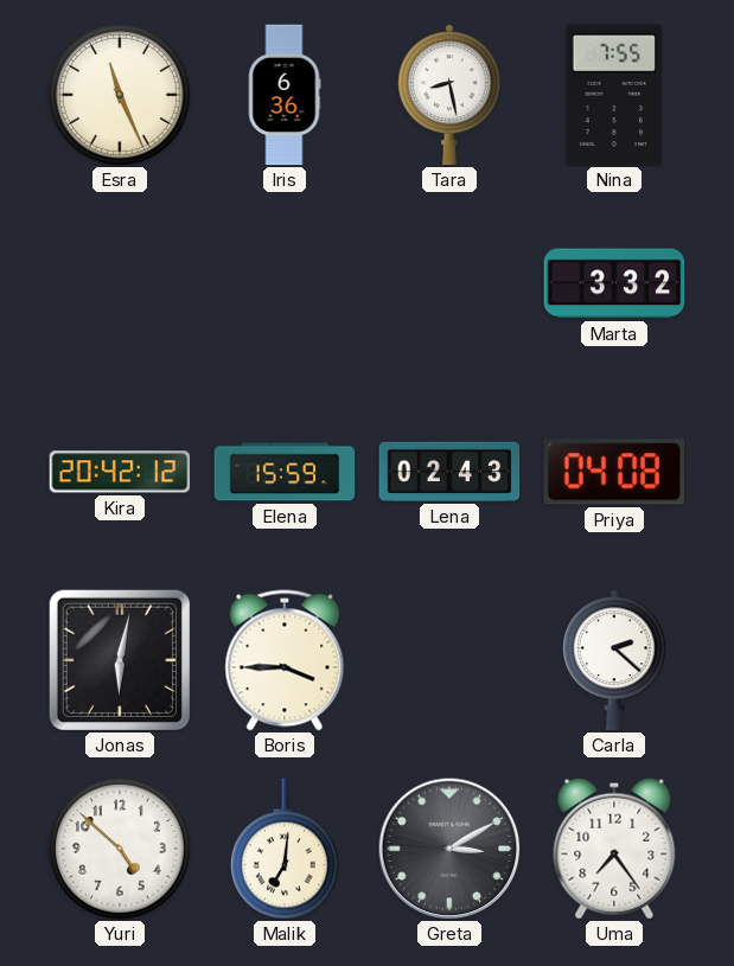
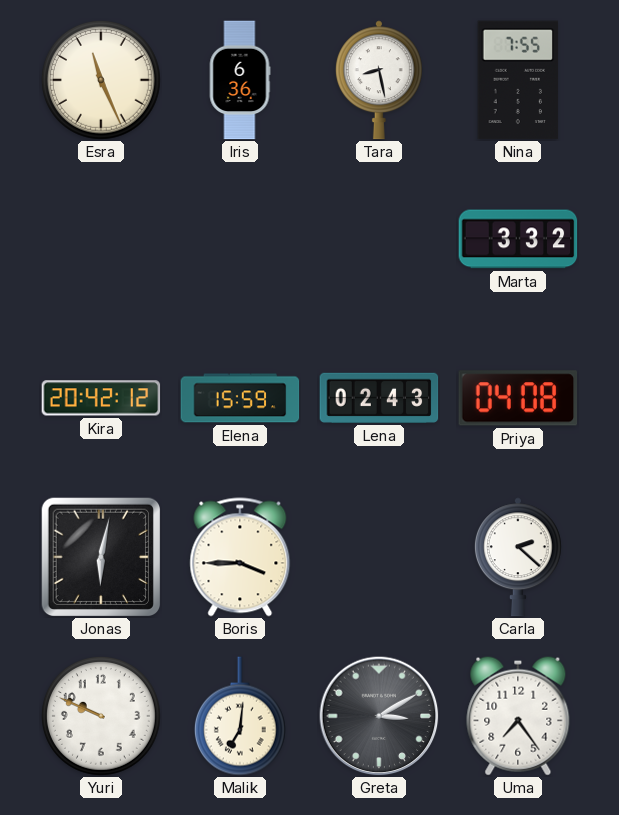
Yuri: 4:52 -> 9:49
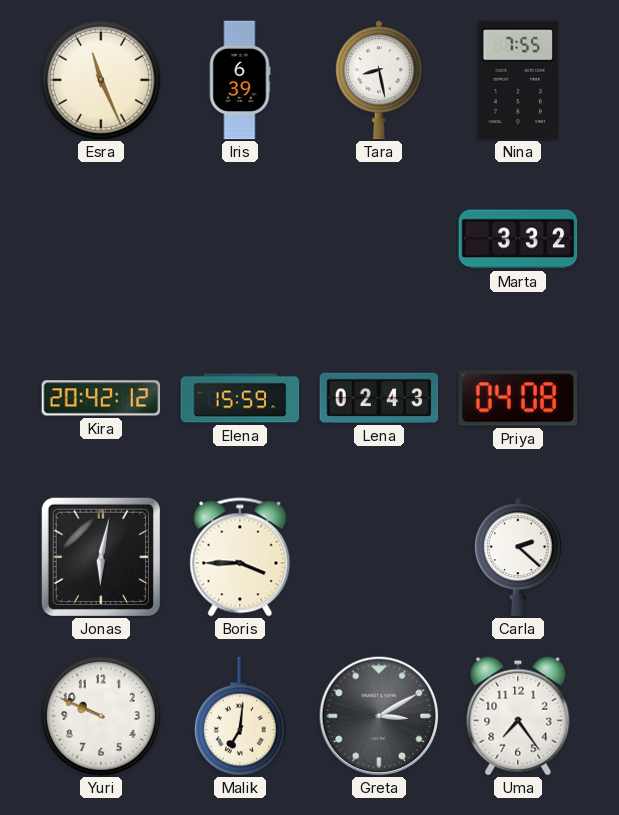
Iris: 6:36 -> 6:39
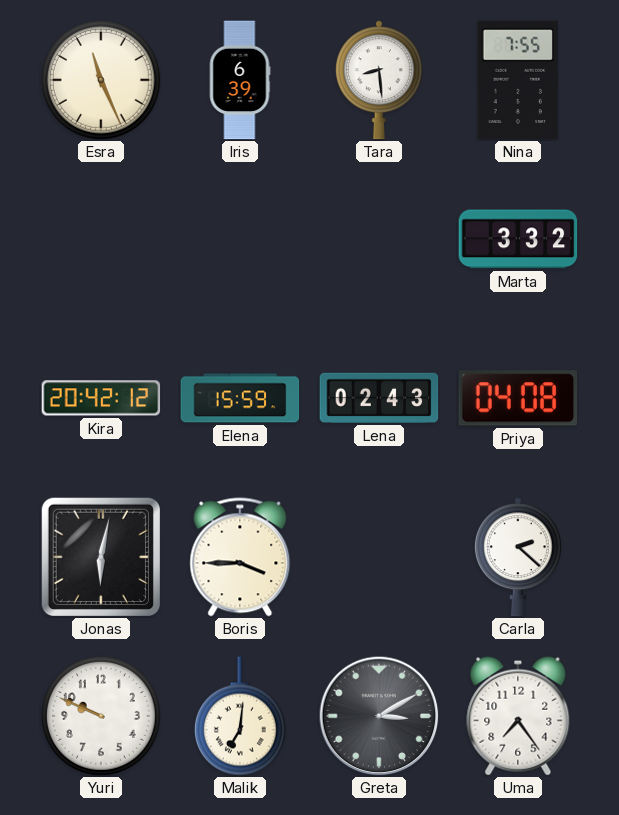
Tara: 8:28 -> 8:29
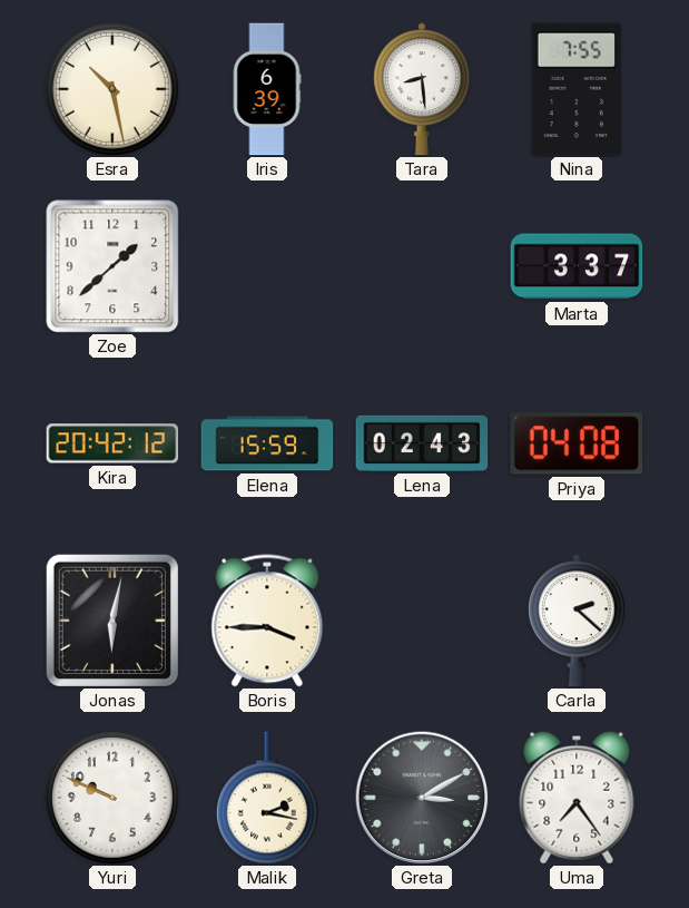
Esra: 11:26 -> 10:28
Zoe: none -> 1:38
Marta: 3:32 -> 3:37
Malik: 7:01 -> 2:17
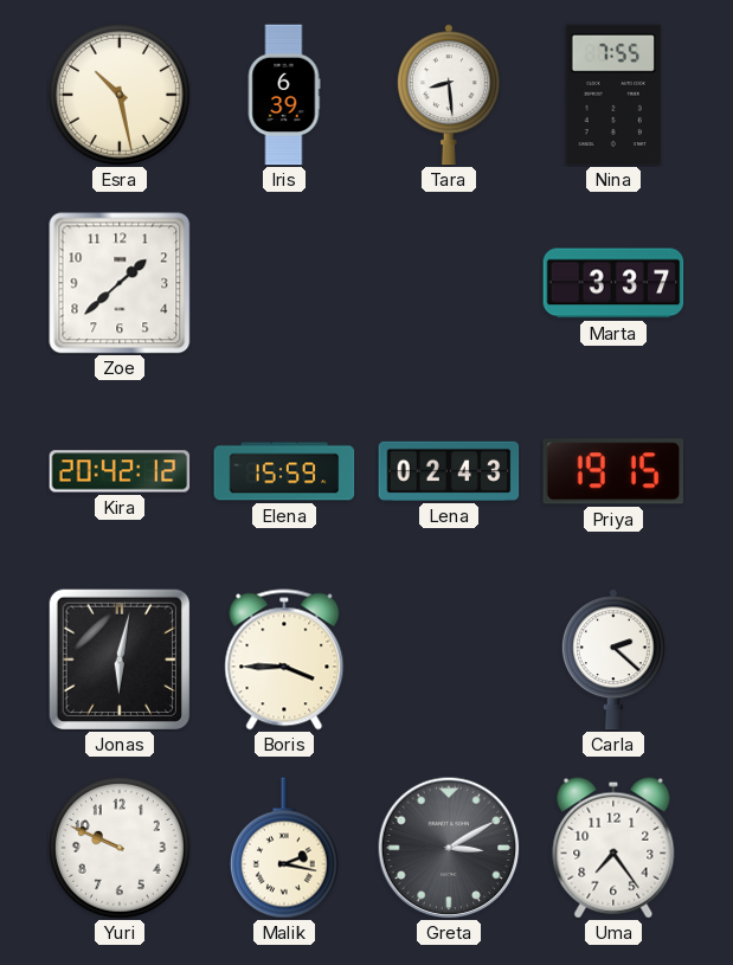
Priya: 04:08 -> 19:15
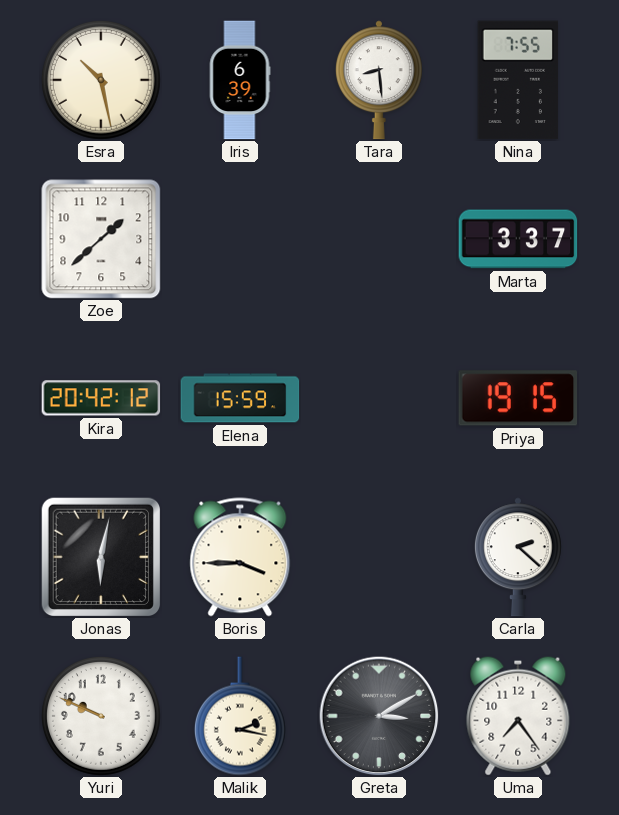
Lena: 02:43 -> none
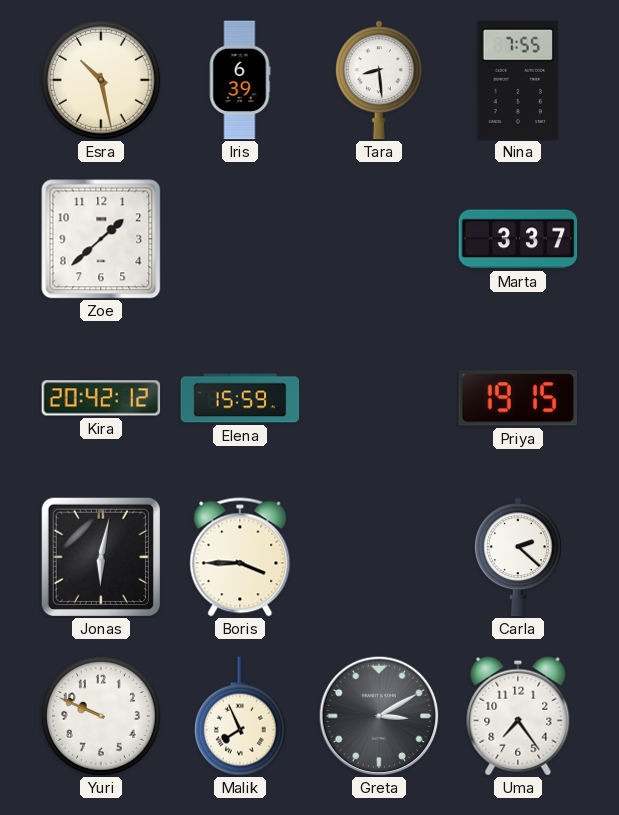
Malik: 2:17 -> 7:56
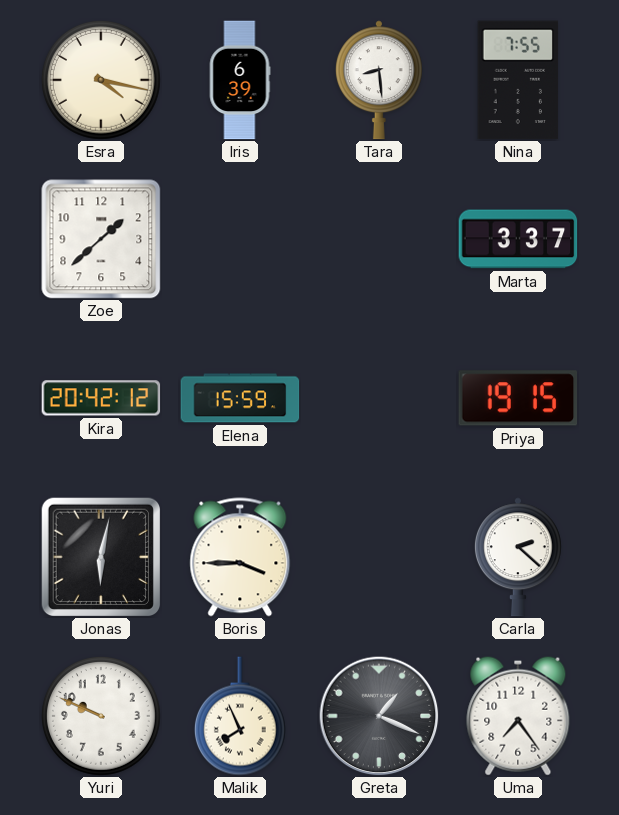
Esra: 10:28 -> 4:17
Greta: 3:10 -> 1:19
